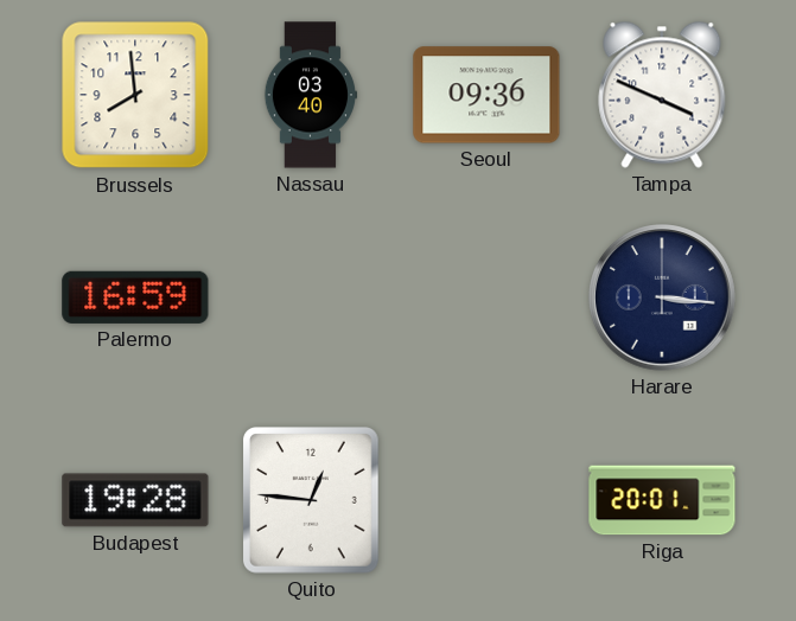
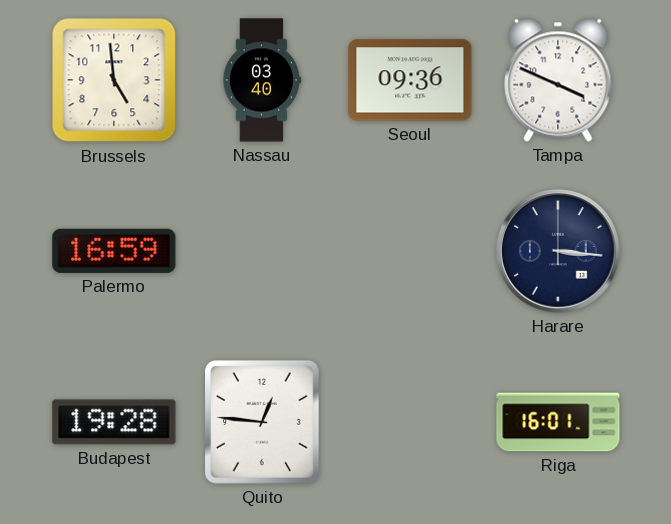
Brussels: 7:59 -> 4:59
Riga: 20:01 -> 16:01
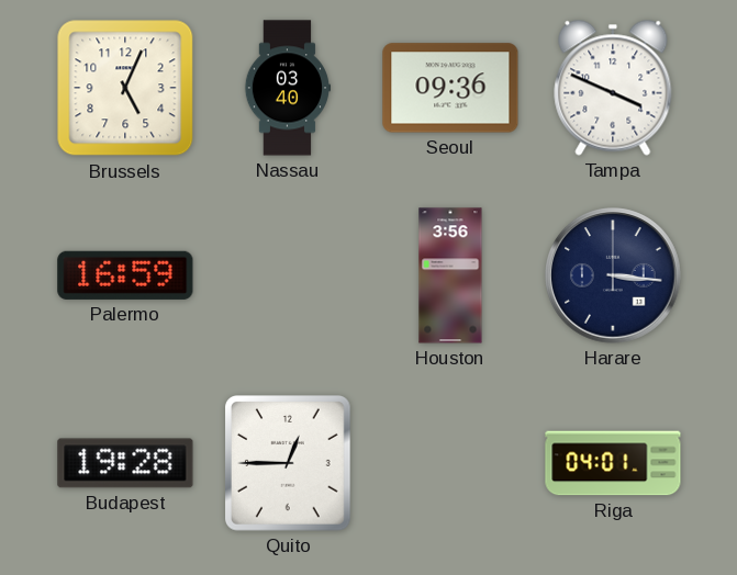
Brussels: 4:59 -> 5:04
Houston: none -> 3:56
Quito: 12:46 -> 12:45
Riga: 16:01 -> 04:01
